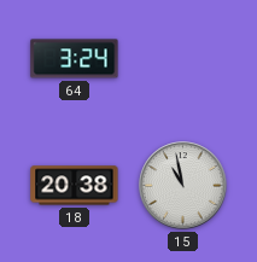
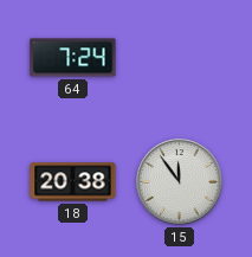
64: 3:24 -> 7:24
15: 10:58 -> 11:54
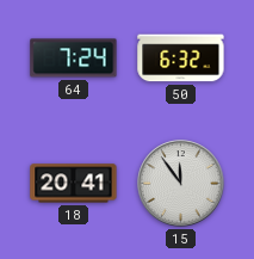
50: none -> 6:32
18: 20:38 -> 20:41
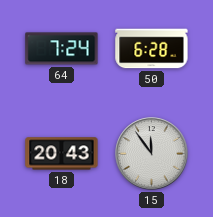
50: 6:32 -> 6:28
18: 20:41 -> 20:43
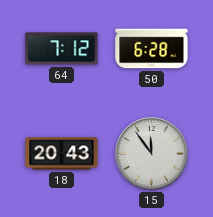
64: 7:24 -> 7:12
